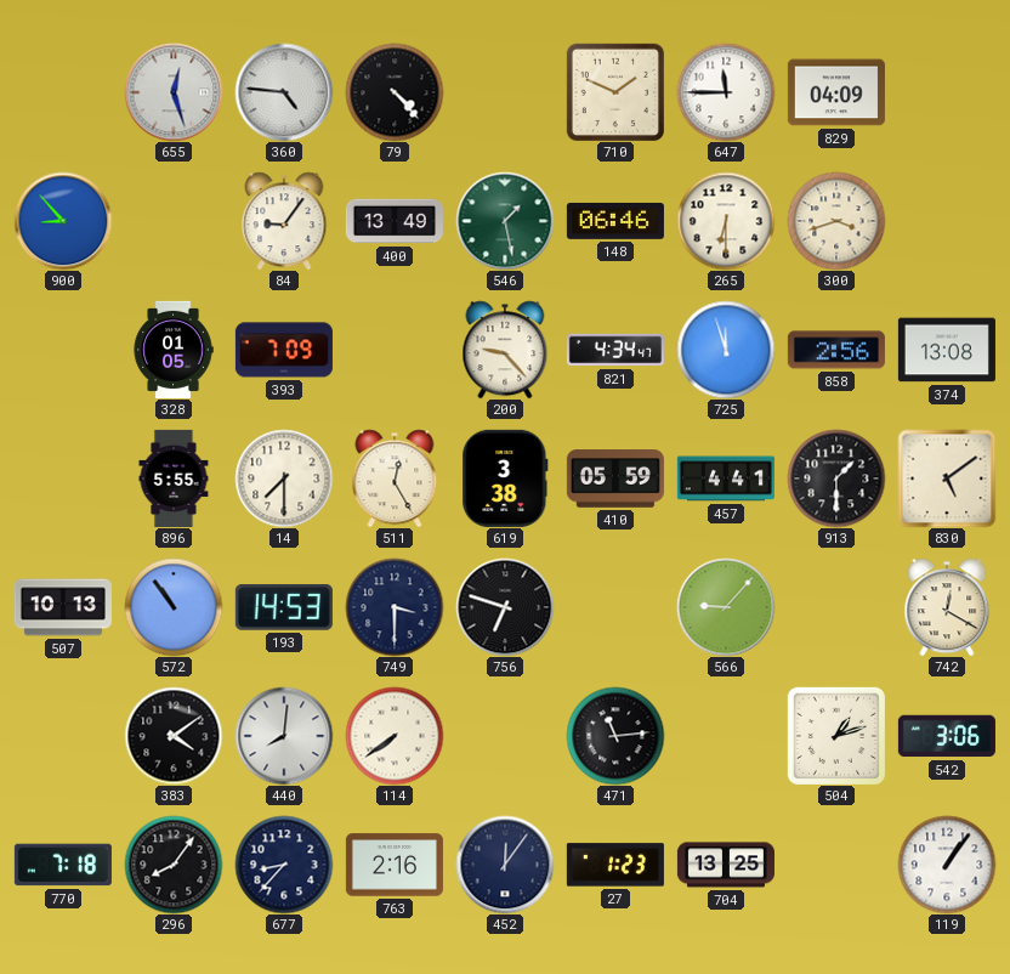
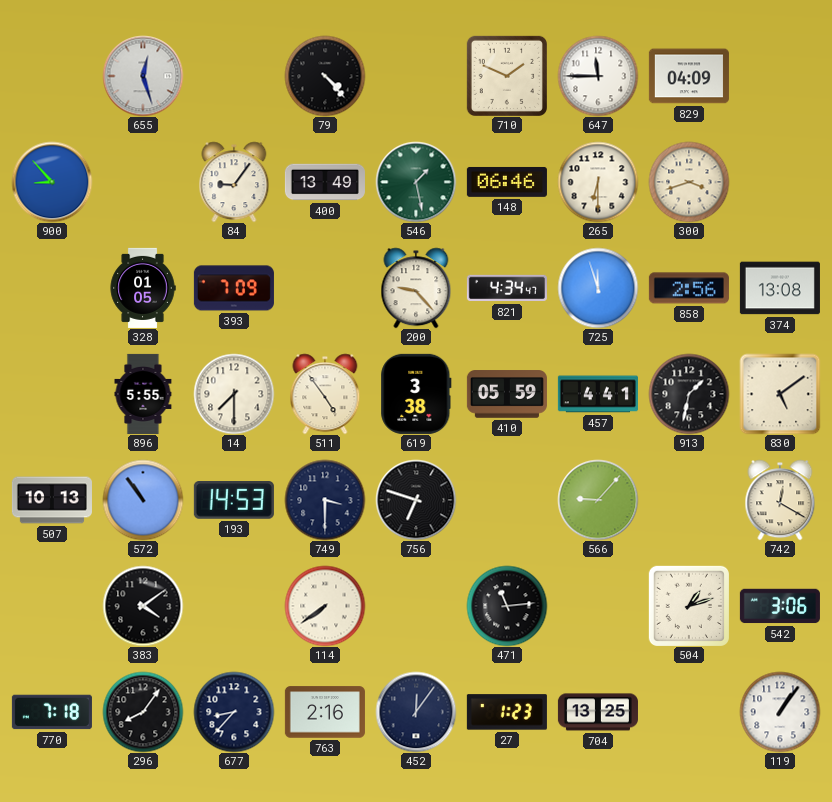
360: 4:46 -> none
511: 12:25 -> 4:54
913: 1:30 -> 1:32
440: 8:01 -> none
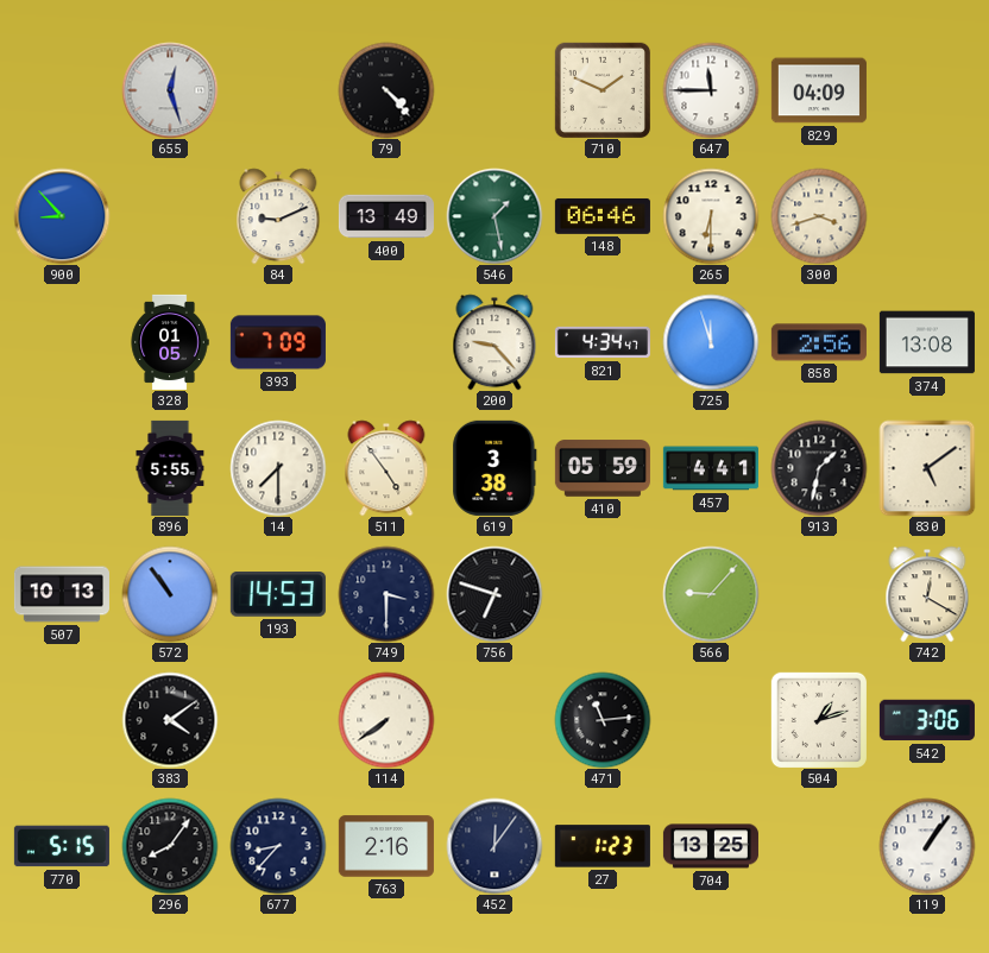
84: 9:06 -> 9:11
770: 7:18 -> 5:15
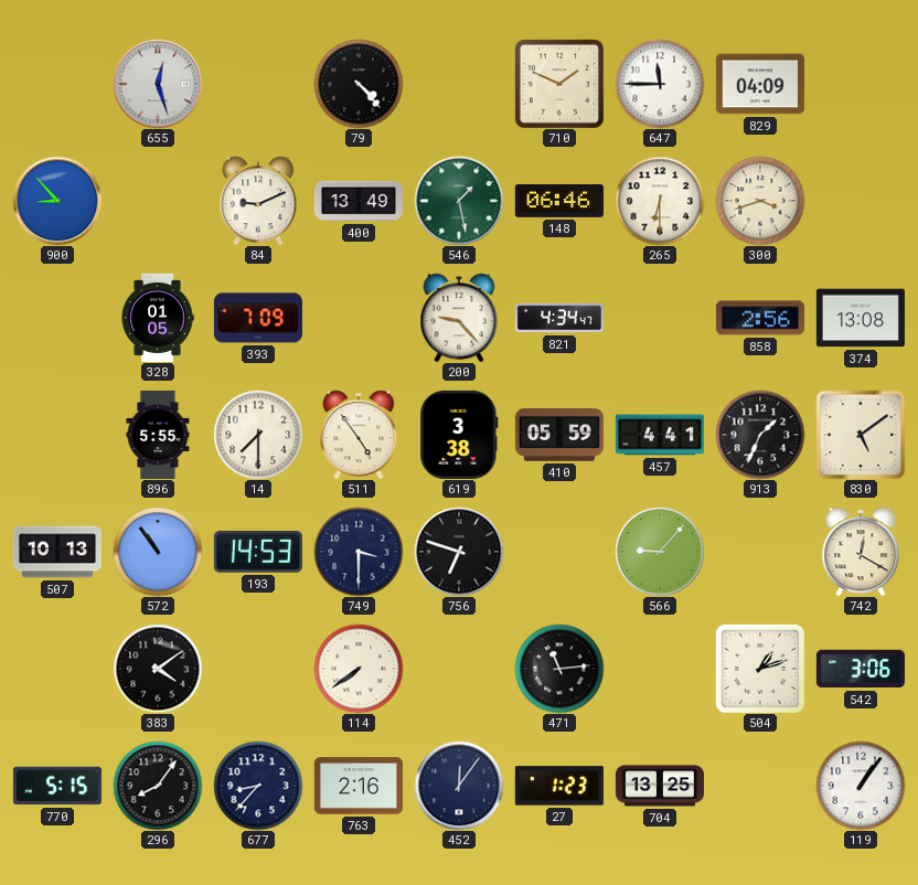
725: 11:57 -> none
913: 1:32 -> 1:34
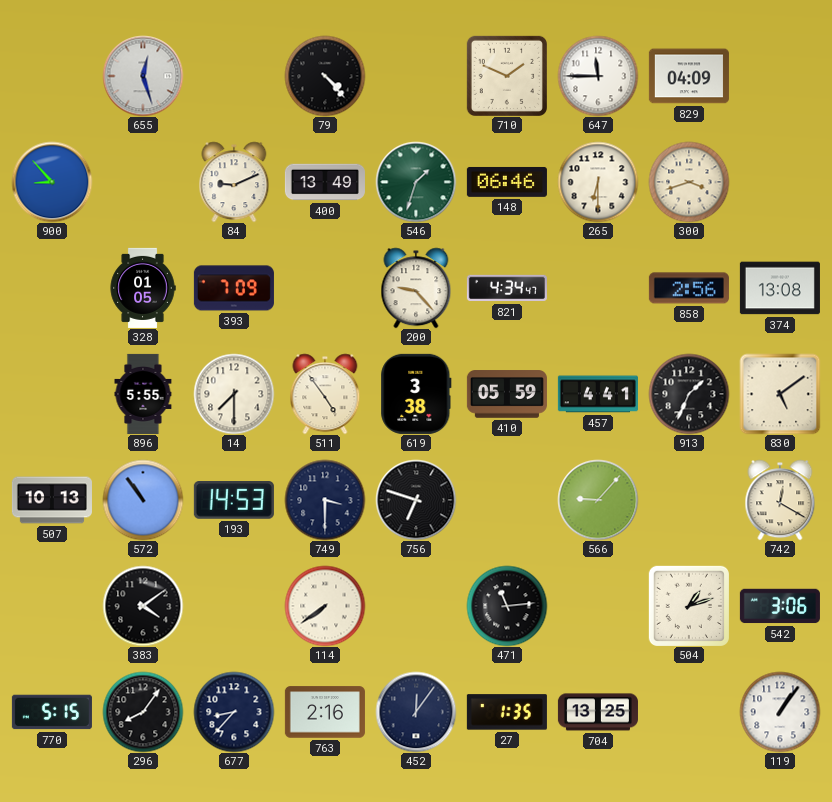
546: 1:28 -> 1:33
27: 1:23 -> 1:35
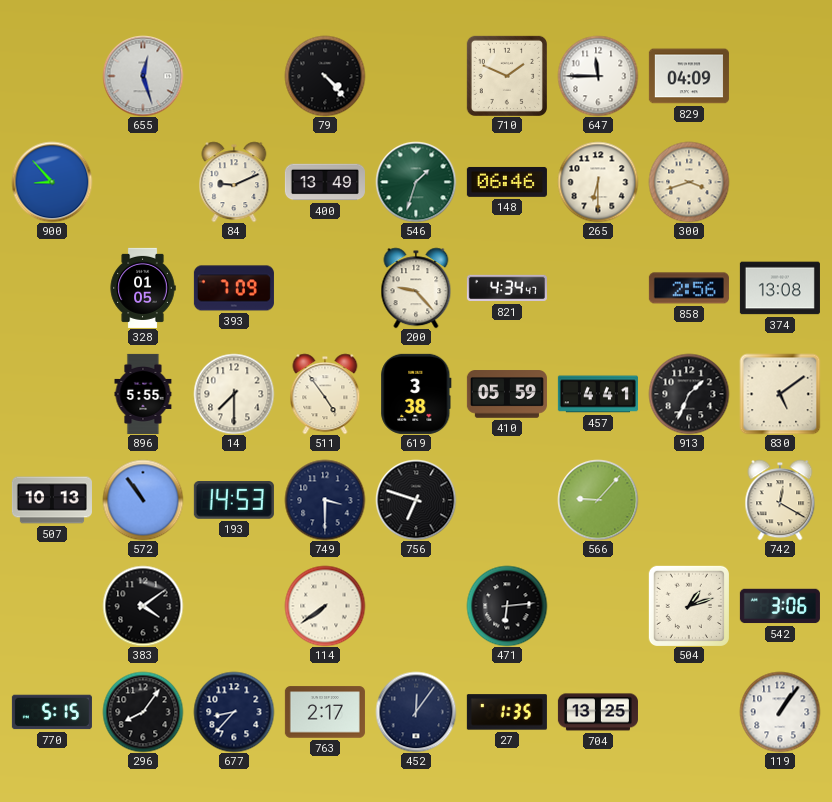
471: 11:14 -> 6:14
763: 2:16 -> 2:17
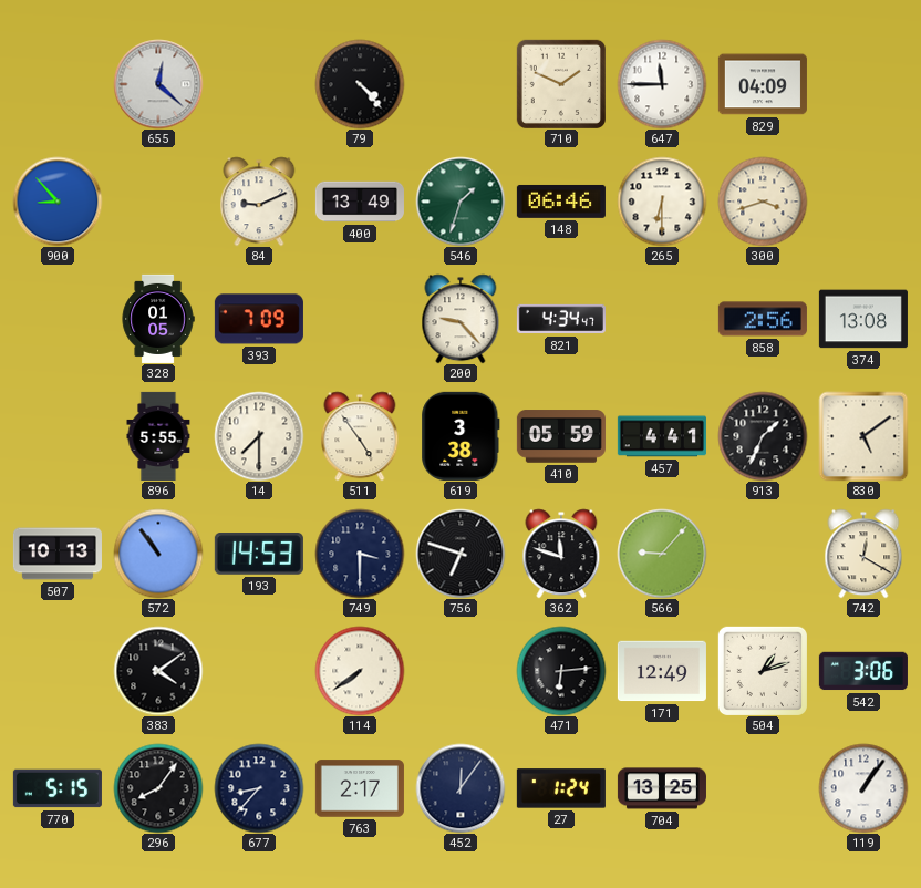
655: 12:27 -> 12:22
362: none -> 11:48
171: none -> 12:49
27: 1:35 -> 1:24
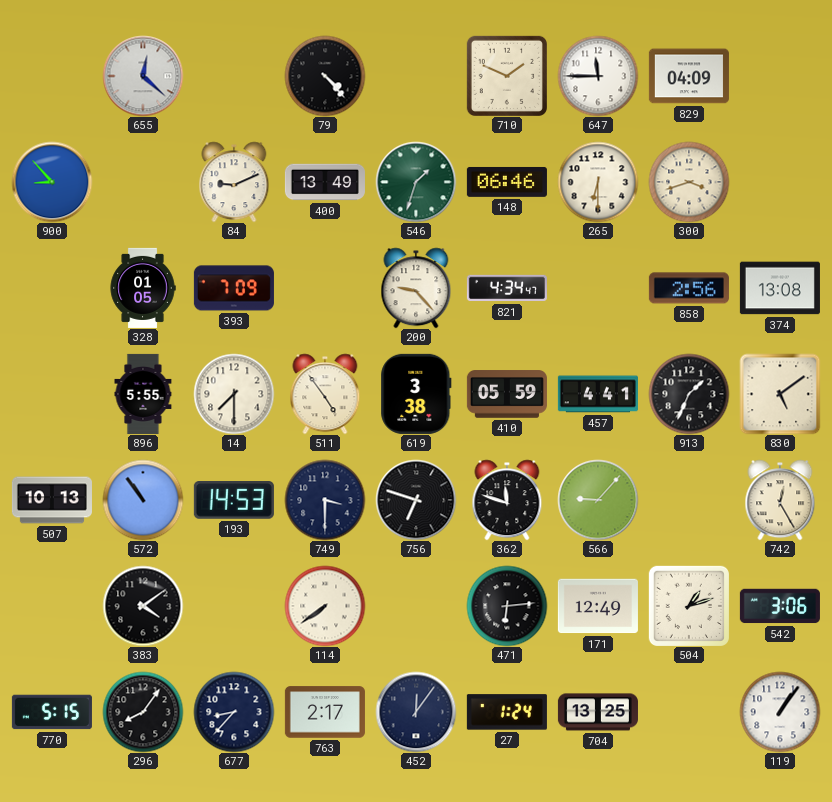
742: 12:20 -> 12:25
